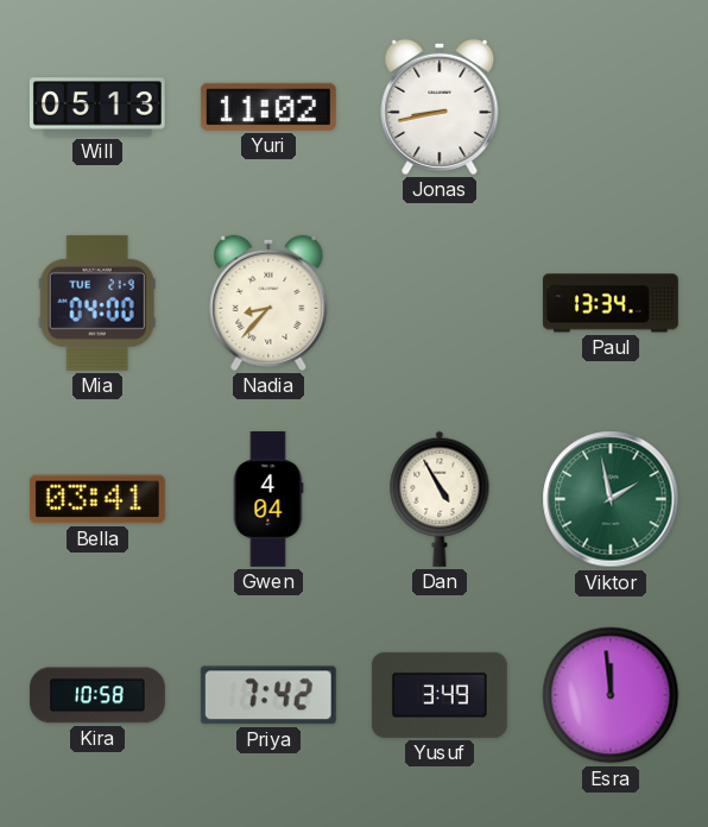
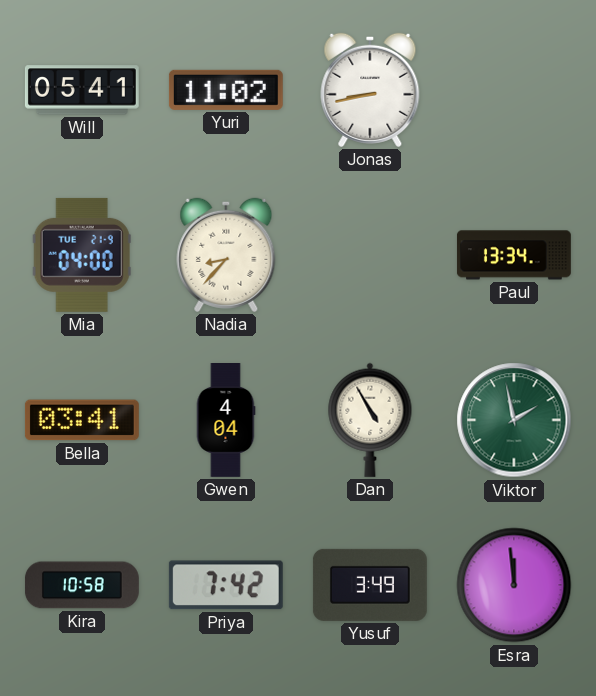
Will: 05:13 -> 05:41
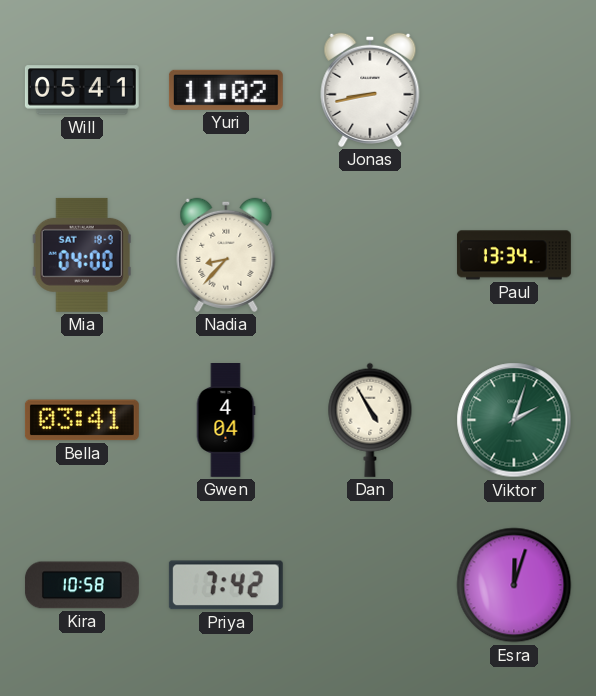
Mia date: TUE 21-9 -> SAT 18-9
Viktor: 1:58 -> 2:03
Yusuf: 3:49 -> none
Esra: 11:59 -> 12:03
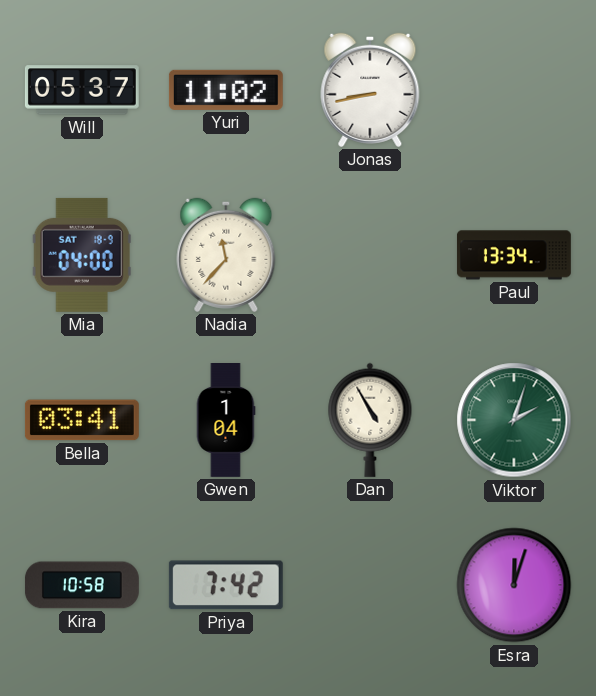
Will: 05:41 -> 05:37
Nadia: 8:37 -> 11:37
Gwen: 4:04 -> 1:04
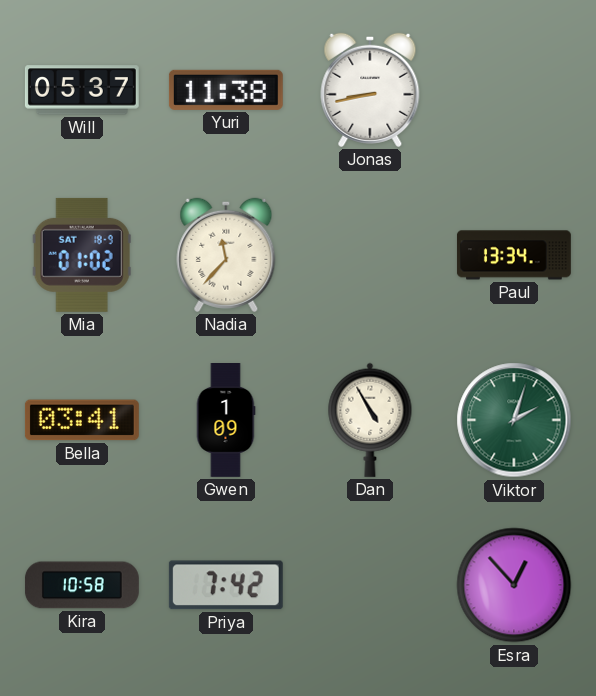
Yuri: 11:02 -> 11:38
Mia: 04:00 -> 01:02
Gwen: 1:04 -> 1:09
Esra: 12:03 -> 12:53
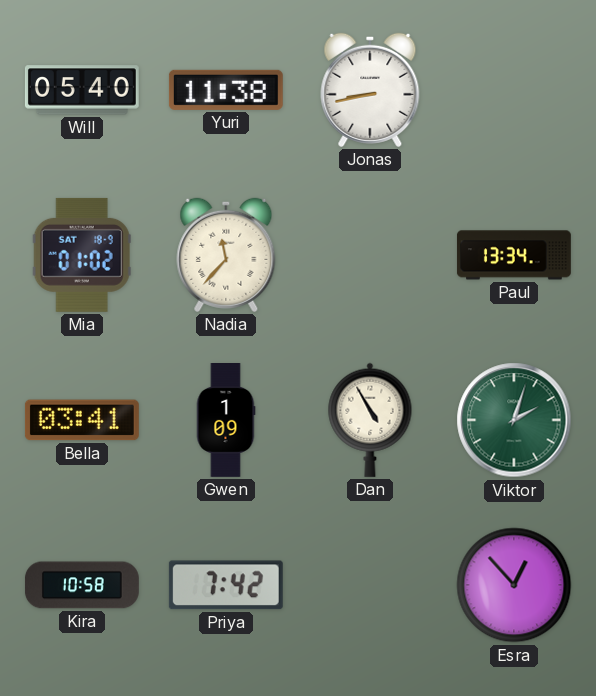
Will: 05:37 -> 05:40
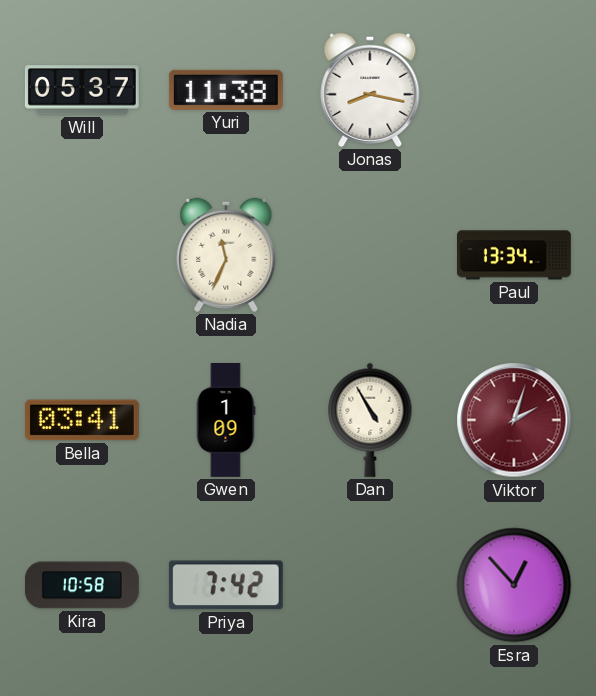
Will: 05:40 -> 05:37
Jonas: 8:43 -> 8:17
Mia: 01:02 -> none
Nadia: 11:37 -> 11:34
Viktor dial: green -> burgundy
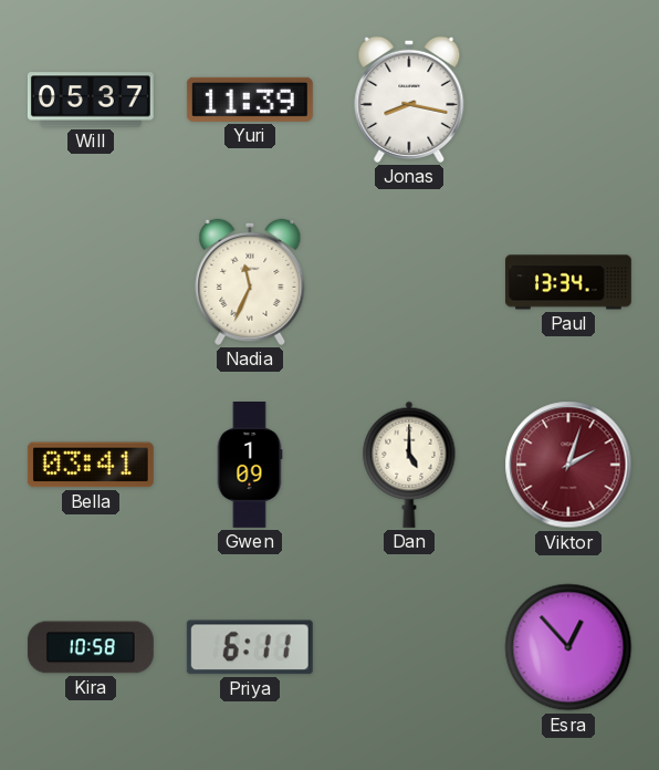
Yuri: 11:38 -> 11:39
Dan: 4:55 -> 5:00
Priya: 7:42 -> 6:11
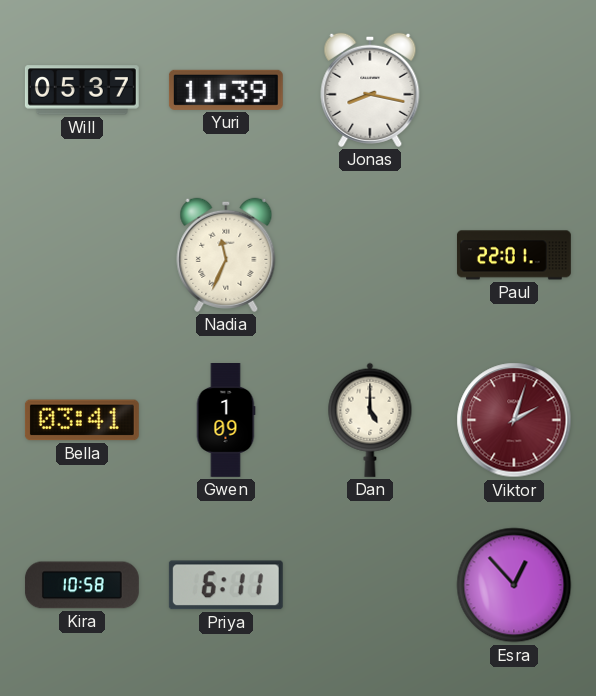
Paul: 13:34 -> 22:01
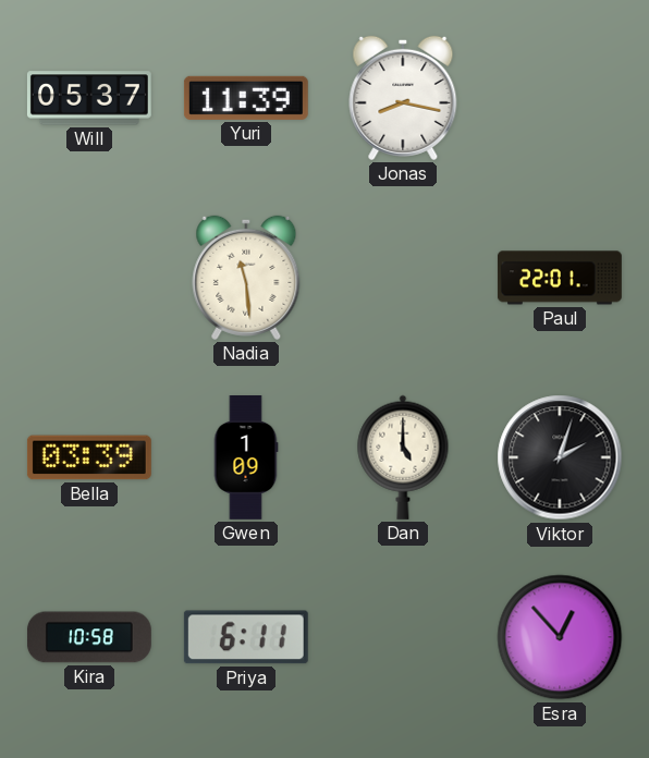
Nadia: 11:34 -> 11:29
Bella: 03:41 -> 03:39
Viktor dial: burgundy -> black
